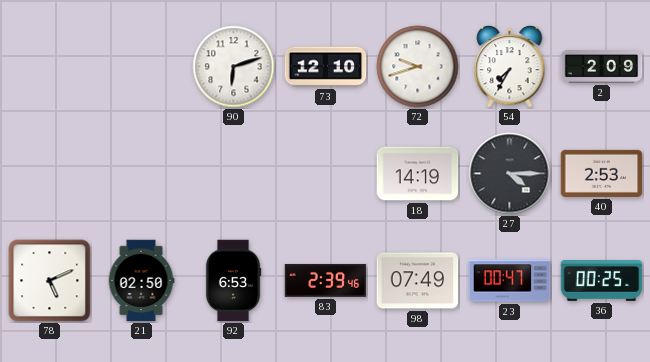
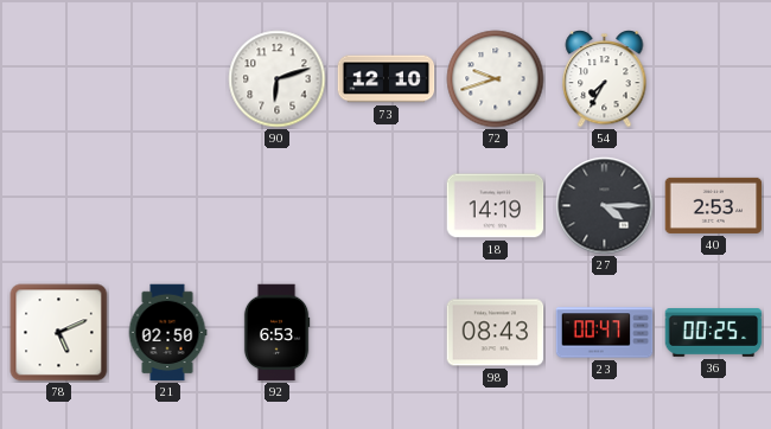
2: 2:09 -> none
83: 2:39 -> none
98: 07:49 -> 08:43
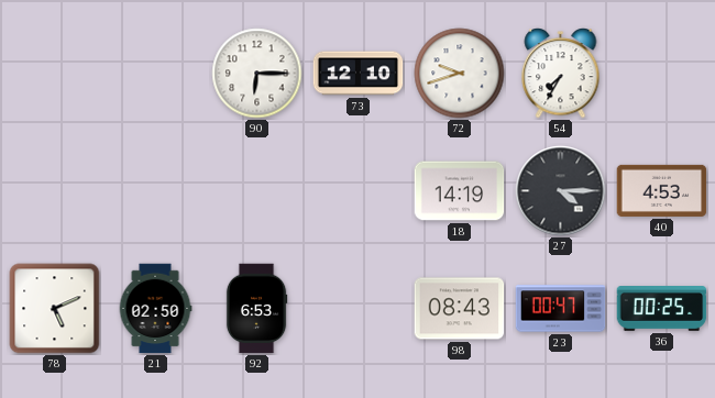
90: 6:12 -> 6:15
40: 2:53 -> 4:53
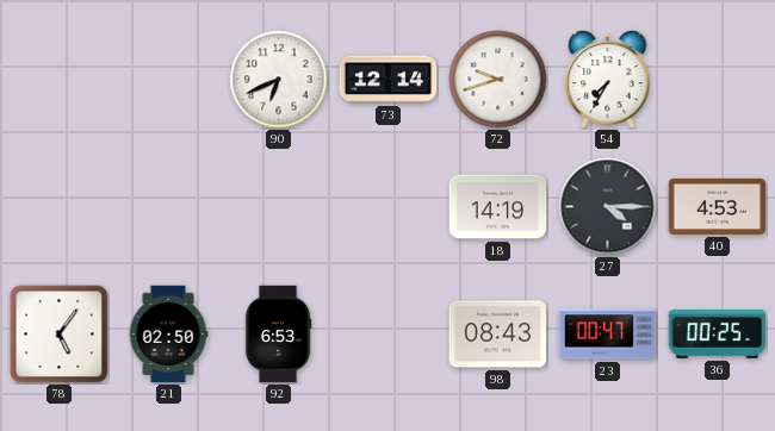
90: 6:15 -> 6:41
73: 12:10 -> 12:14
78: 5:11 -> 5:06
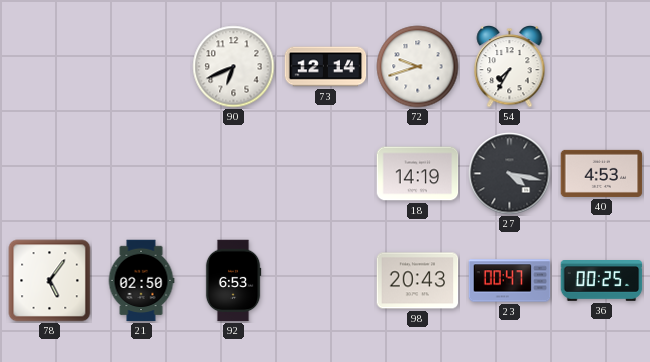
27: 4:15 -> 4:17
98: 08:43 -> 20:43
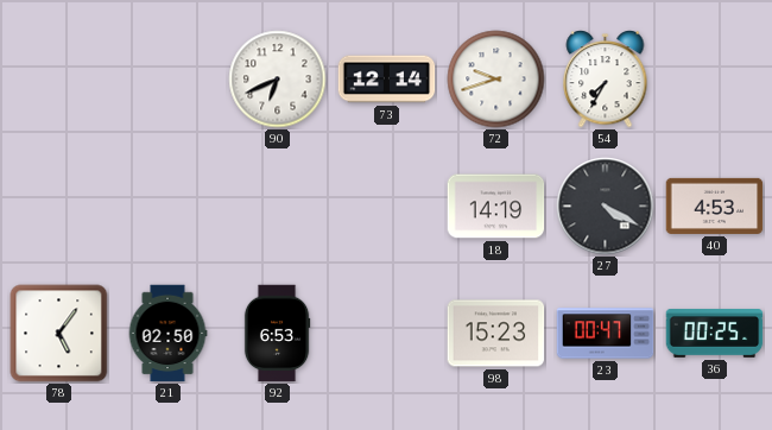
27: 4:17 -> 4:20
98: 20:43 -> 15:23
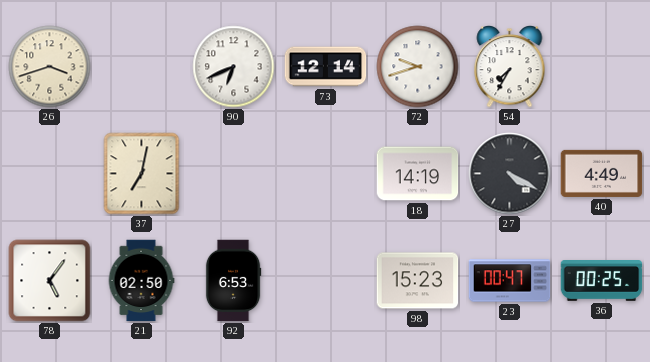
26: none -> 3:42
37: none -> 7:02
40: 4:53 -> 4:49
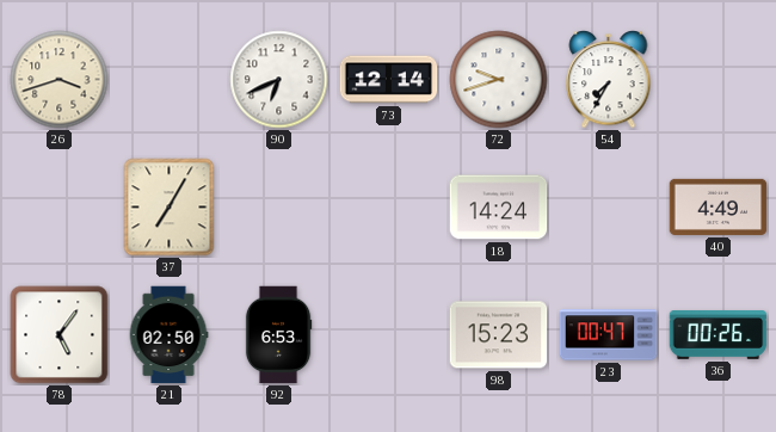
37: 7:02 -> 7:05
18: 14:19 -> 14:24
27: 4:20 -> none
36: 00:25 -> 00:26
